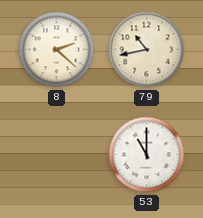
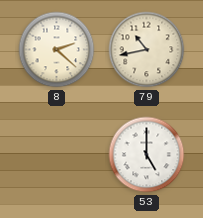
53: 11:00 -> 5:00
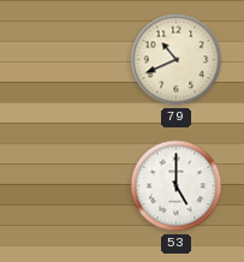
8: 2:22 -> none
79: 10:43 -> 10:41
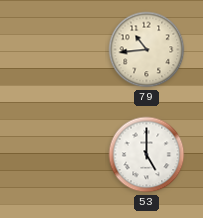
79: 10:41 -> 10:44
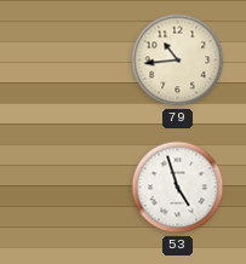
53: 5:00 -> 4:57
